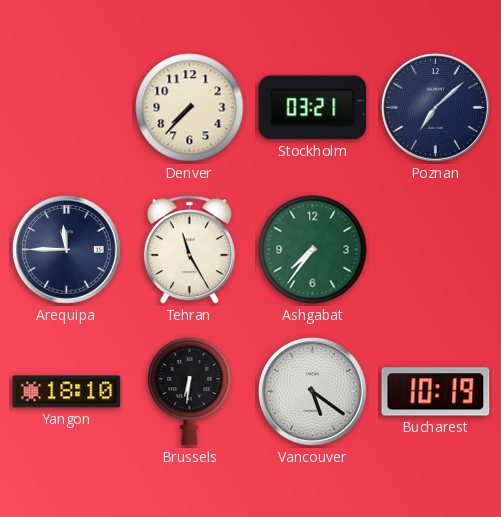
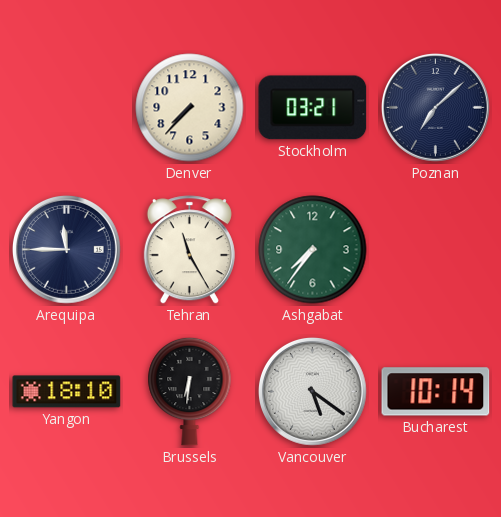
Bucharest: 10:19 -> 10:14
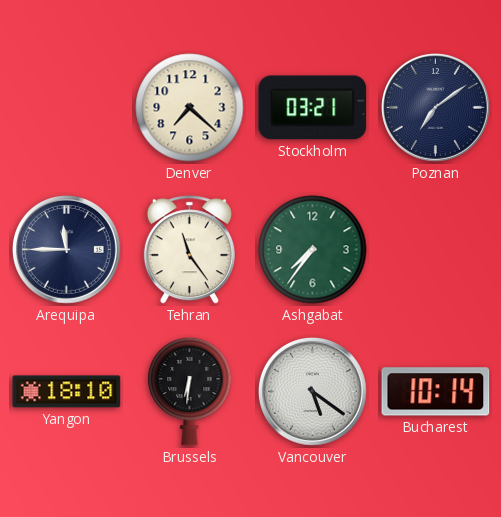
Denver: 7:37 -> 7:22
Poznan: 7:08 -> 7:09
Tehran: 11:25 -> 11:24
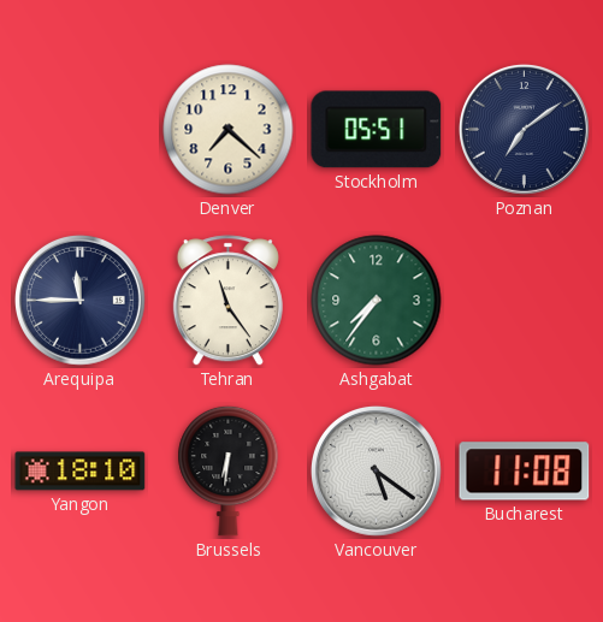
Stockholm: 03:21 -> 05:51
Bucharest: 10:14 -> 11:08
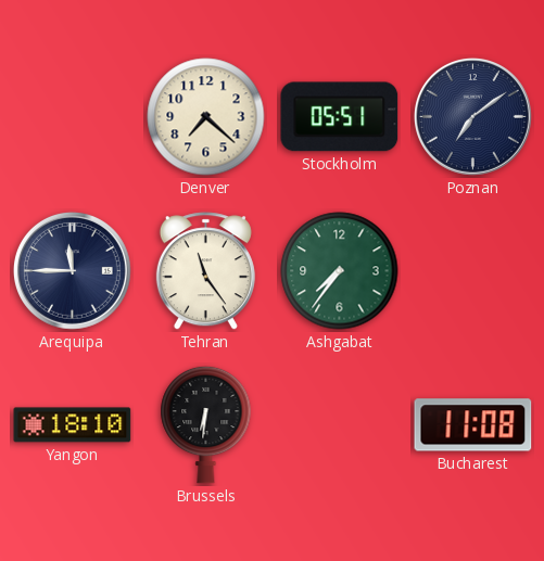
Vancouver: 5:21 -> none
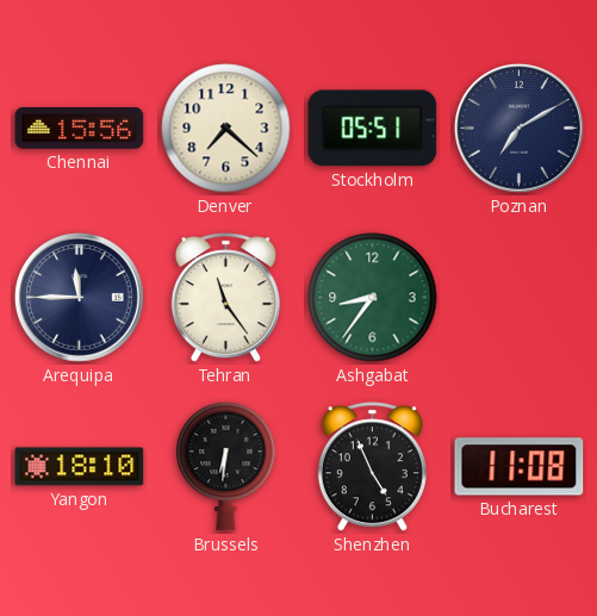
Chennai: none -> 15:56
Poznan: 7:09 -> 7:10
Ashgabat: 7:36 -> 8:36
Shenzhen: none -> 4:56
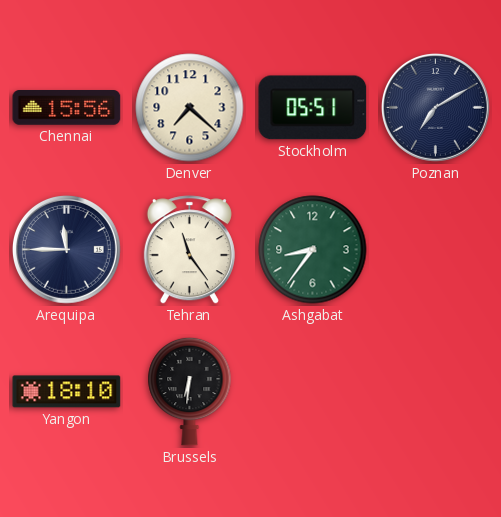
Shenzhen: 4:56 -> none
Bucharest: 11:08 -> none
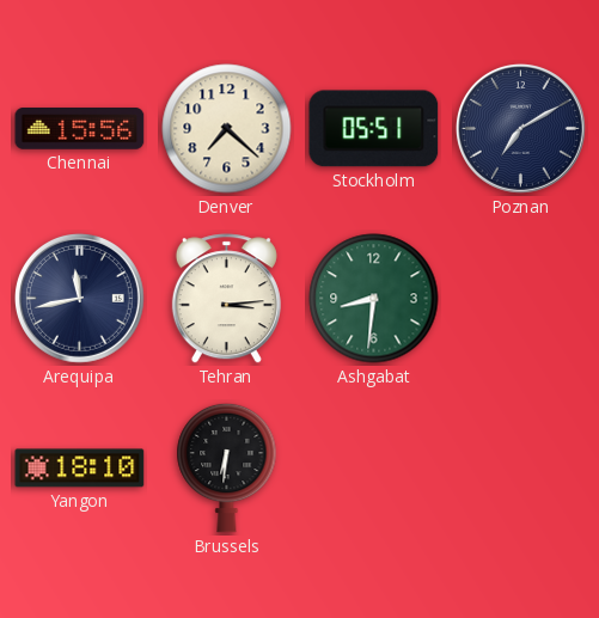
Arequipa: 11:45 -> 11:43
Tehran: 11:24 -> 3:14
Ashgabat: 8:36 -> 8:31
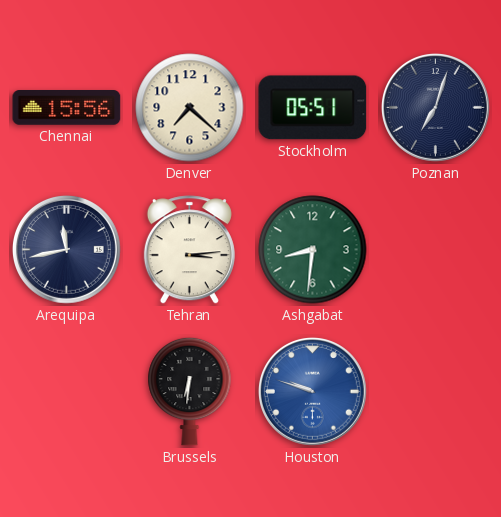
Poznan: 7:10 -> 7:03
Yangon: 18:10 -> none
Houston: none -> 9:48
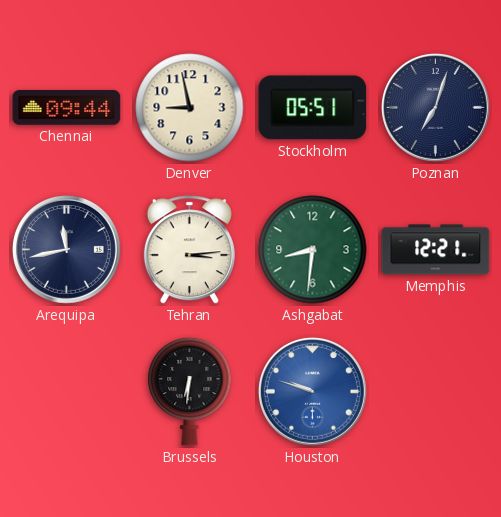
Chennai: 15:56 -> 09:44
Denver: 7:22 -> 8:58
Memphis: none -> 12:21
